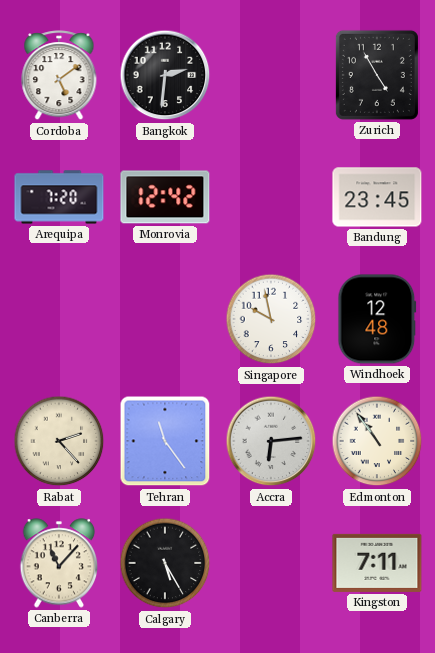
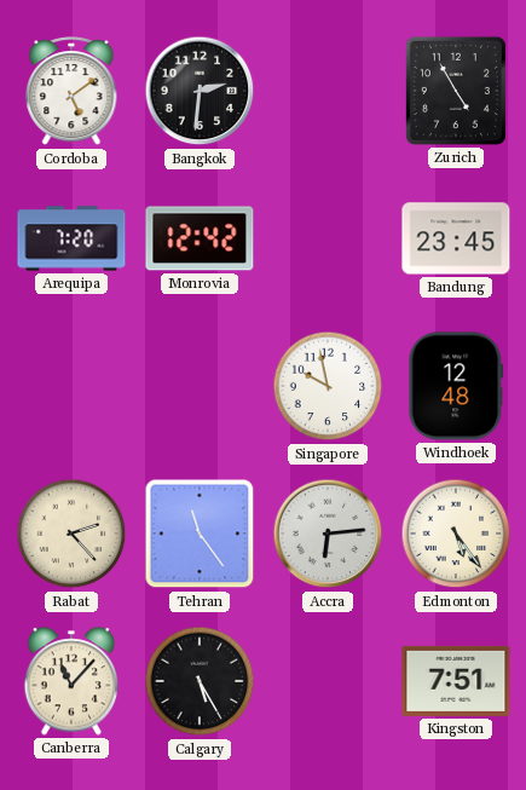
Edmonton: 10:54 -> 5:24
Kingston: 7:11 -> 7:51
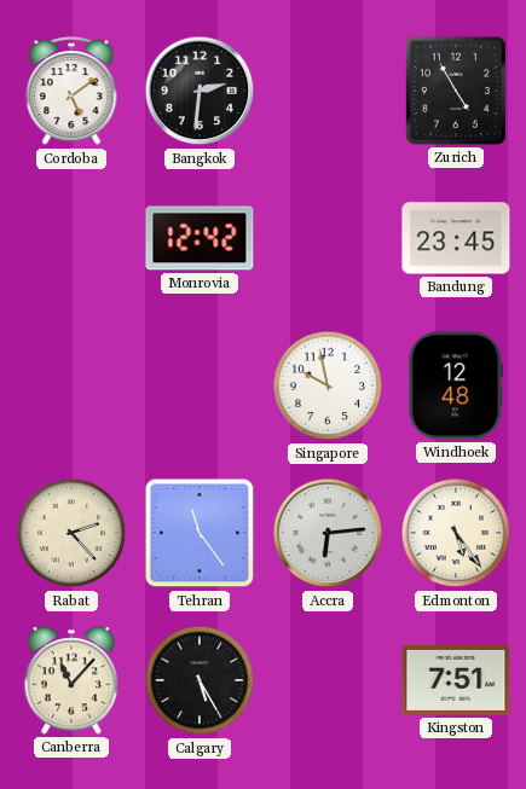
Arequipa: 7:20 -> none
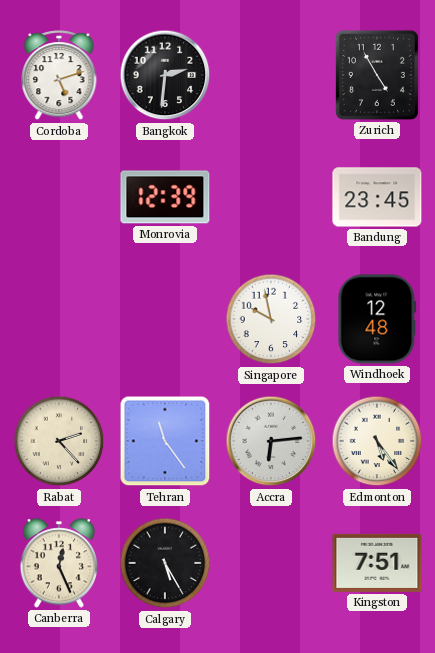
Cordoba: 5:09 -> 5:12
Monrovia: 12:42 -> 12:39
Canberra: 11:07 -> 12:26
